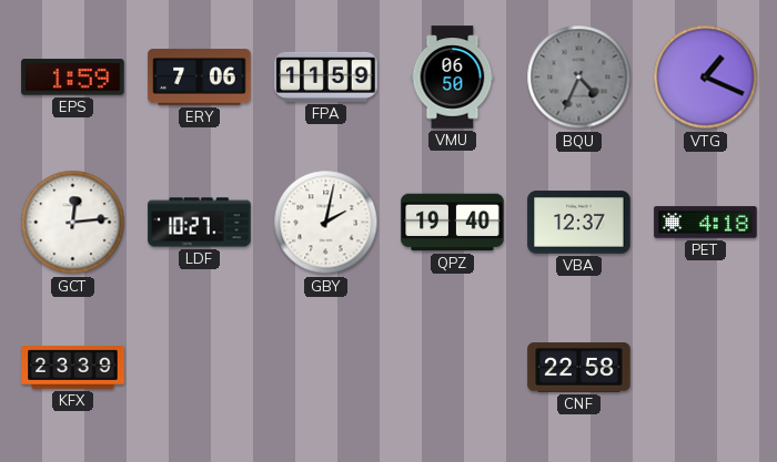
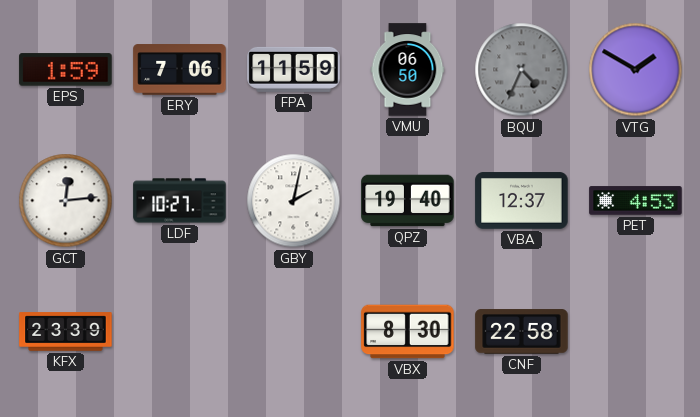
VTG: 1:19 -> 1:50
PET: 4:18 -> 4:53
VBX: none -> 8:30
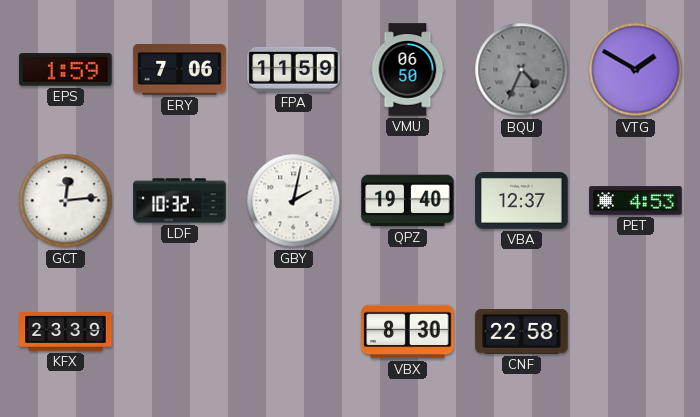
LDF: 10:27 -> 10:32
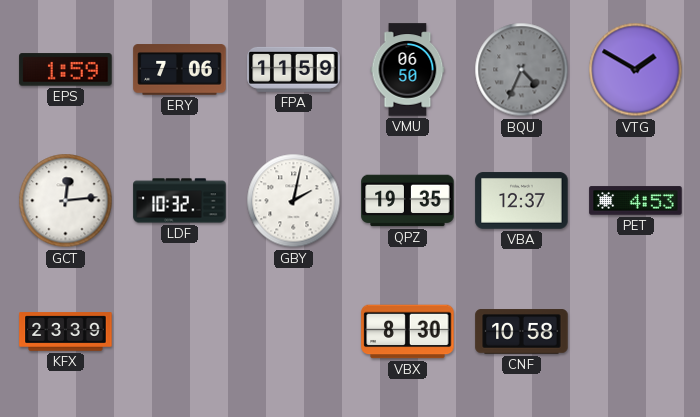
QPZ: 19:40 -> 19:35
CNF: 22:58 -> 10:58
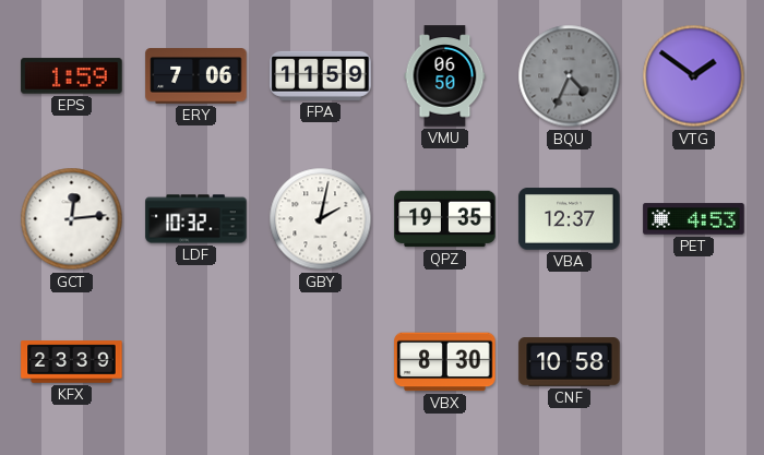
VTG: 1:50 -> 1:51
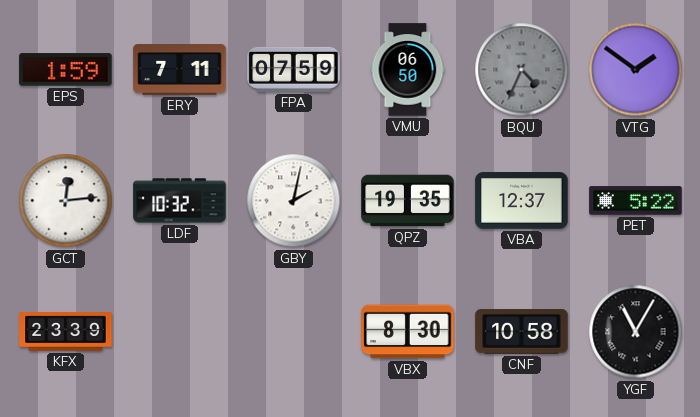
ERY: 7:06 -> 7:11
FPA: 11:59 -> 07:59
PET: 4:53 -> 5:22
YGF: none -> 11:05
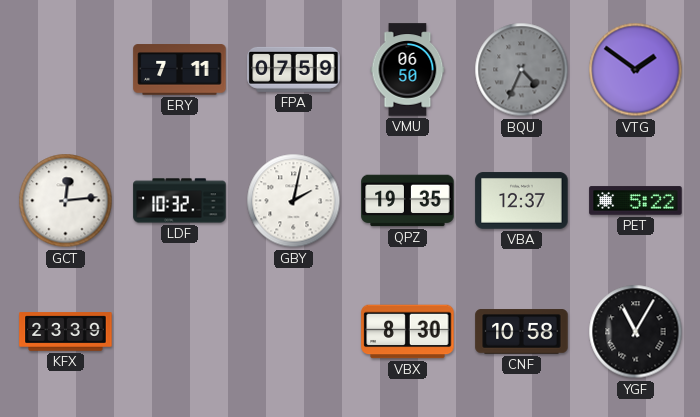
EPS: 1:59 -> none
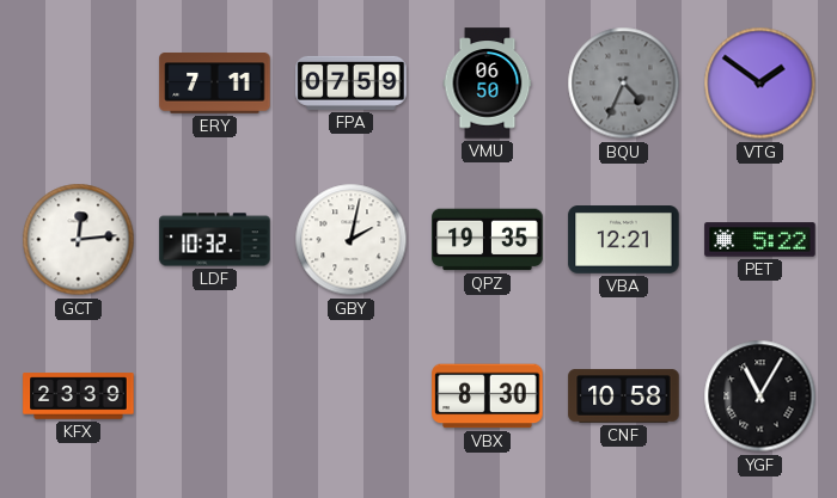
VBA: 12:37 -> 12:21
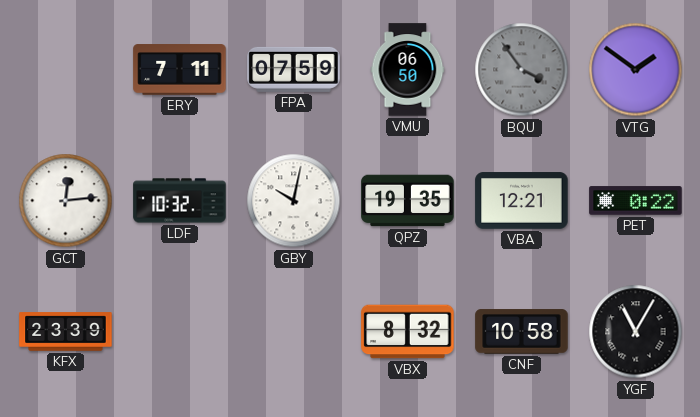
BQU: 4:34 -> 3:54
GBY: 2:02 -> 10:02
PET: 5:22 -> 0:22
VBX: 8:30 -> 8:32
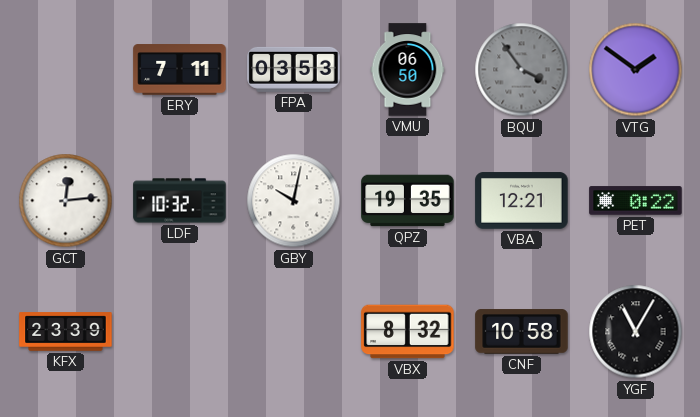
FPA: 07:59 -> 03:53
